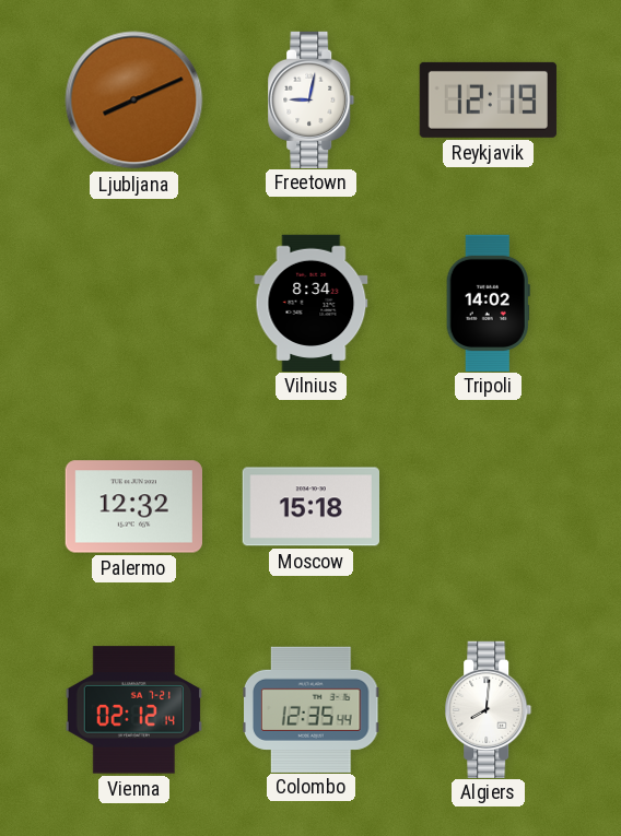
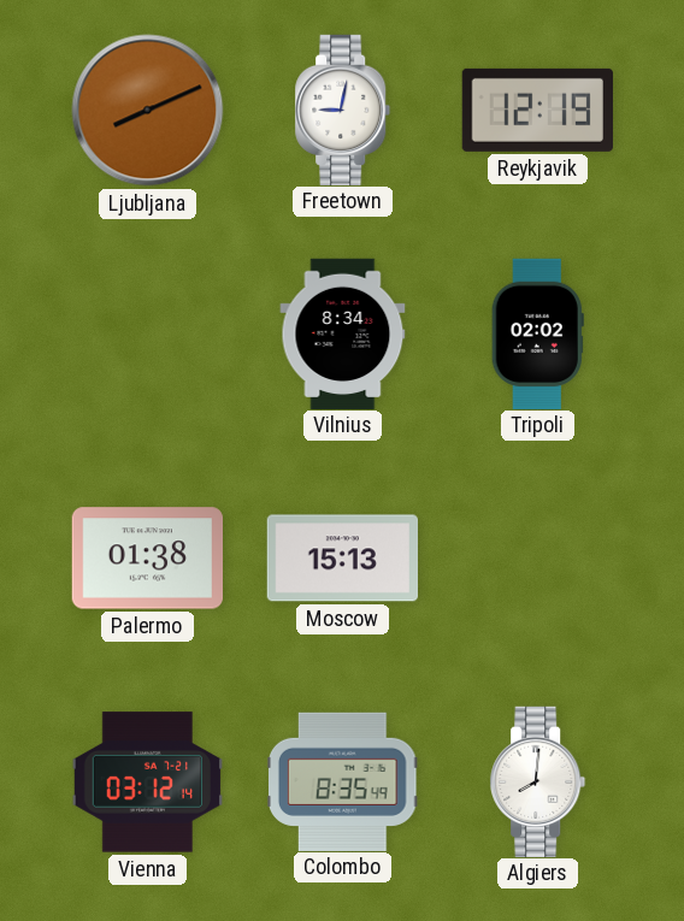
Tripoli: 14:02 -> 02:02
Palermo: 12:32 -> 01:38
Moscow: 15:18 -> 15:13
Vienna: 02:12 -> 03:12
Colombo: 12:35 -> 8:35
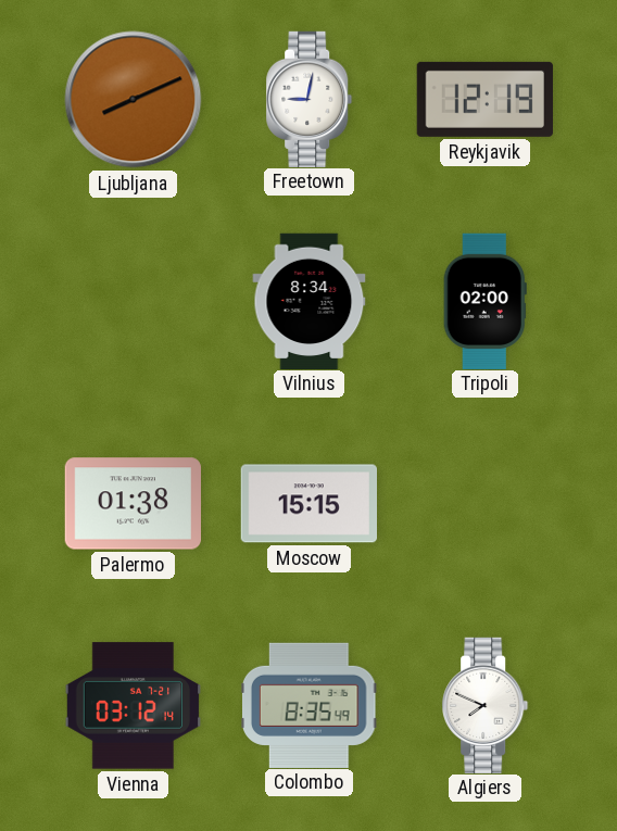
Tripoli: 02:02 -> 02:00
Moscow: 15:13 -> 15:15
Algiers: 8:01 -> 7:49
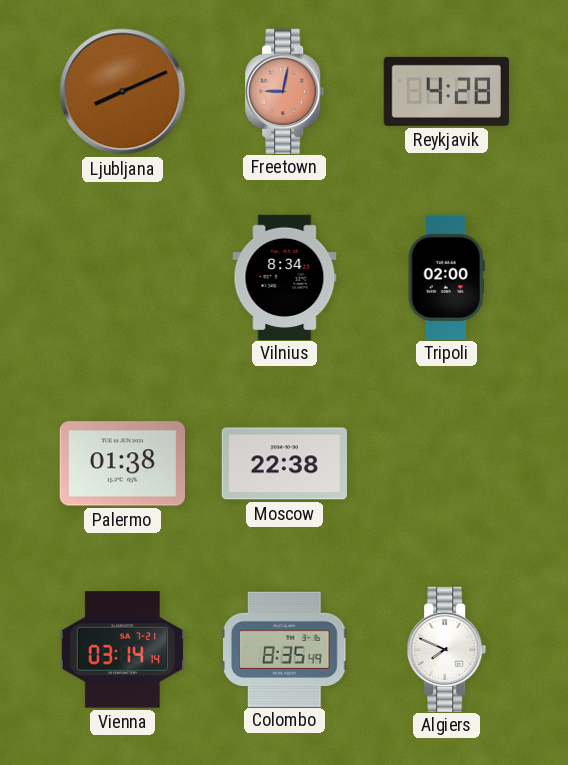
Freetown dial: white -> salmon
Reykjavik: 12:19 -> 4:28
Moscow: 15:15 -> 22:38
Vienna: 03:12 -> 03:14
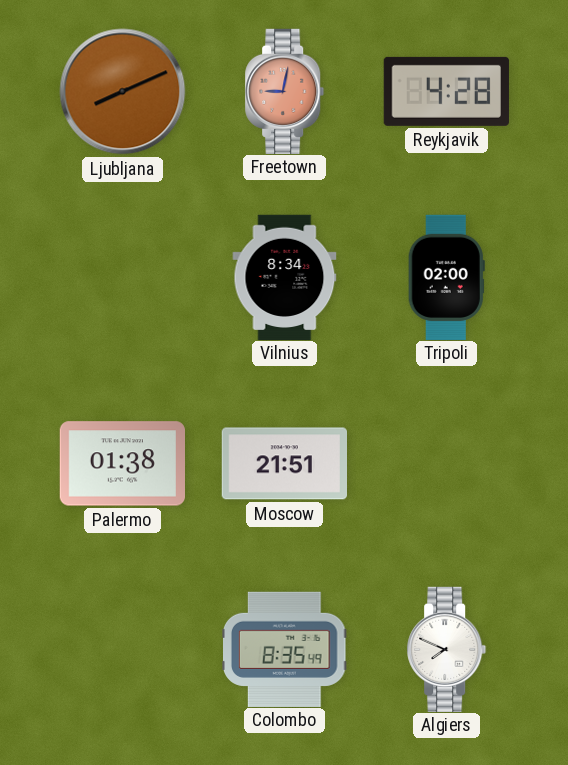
Moscow: 22:38 -> 21:51
Vienna: 03:14 -> none
